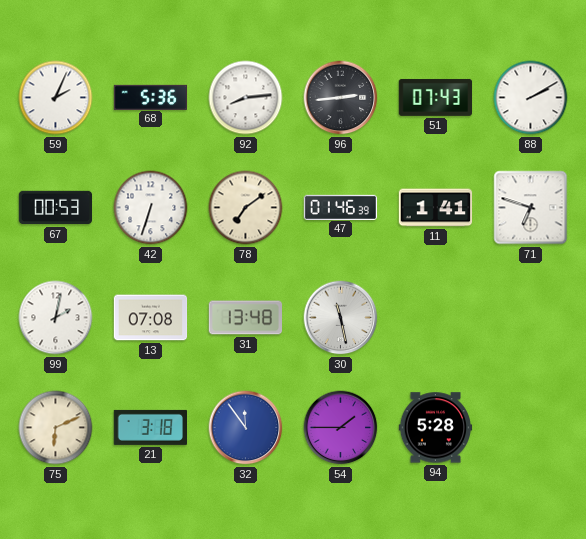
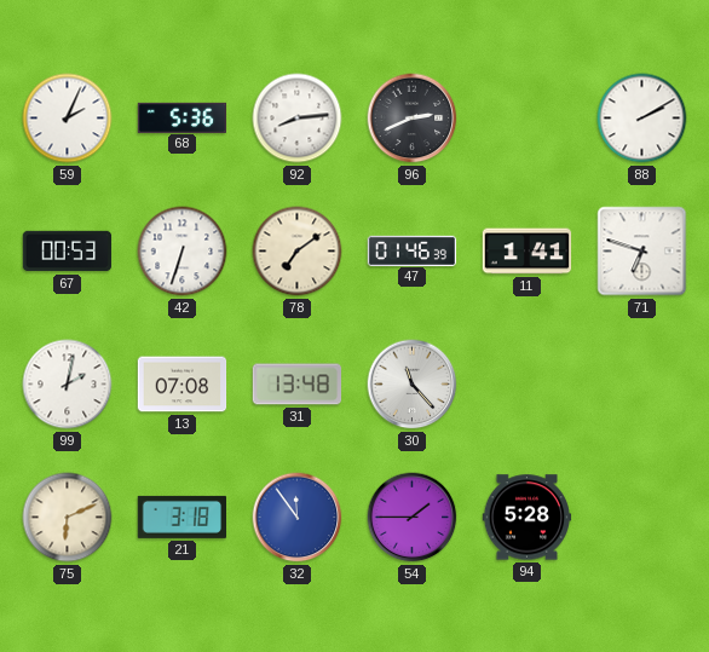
96: 2:44 -> 2:41
51: 07:43 -> none
30: 11:28 -> 11:23
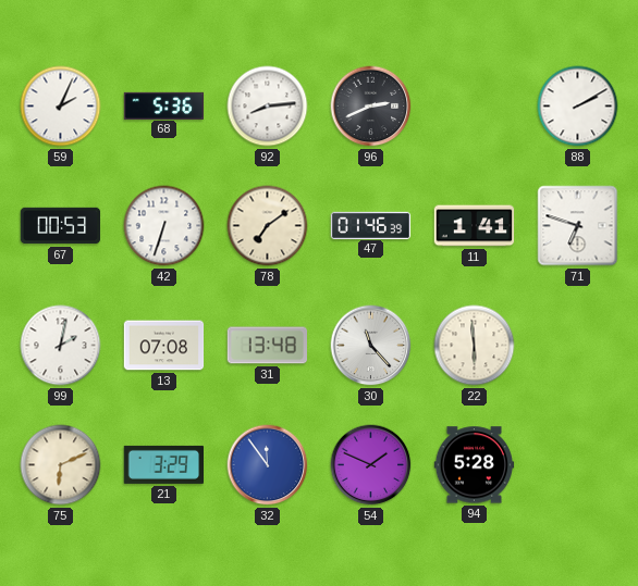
22: none -> 5:59
21: 3:18 -> 3:29
54: 1:45 -> 1:49
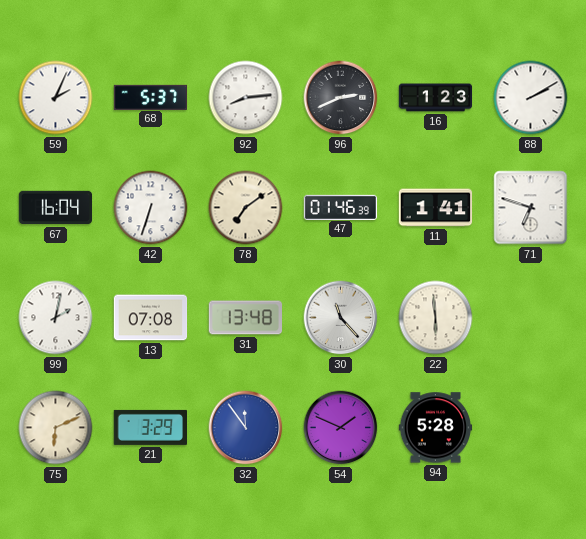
68: 5:36 -> 5:37
16: none -> 1:23
67: 00:53 -> 16:04
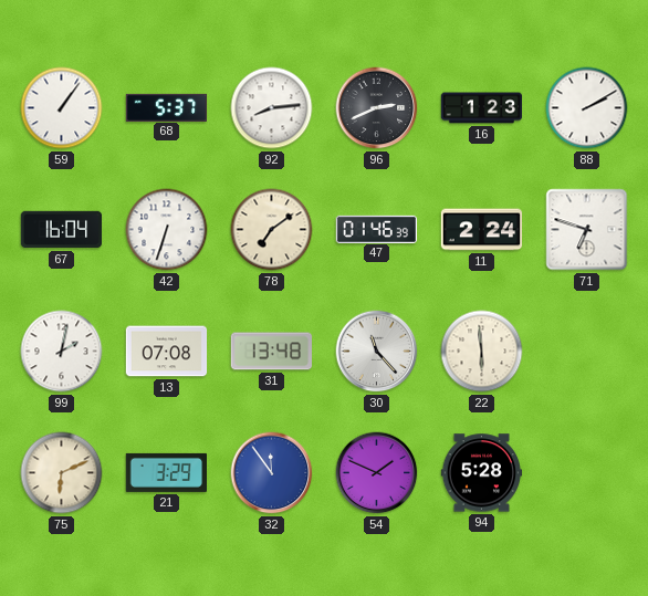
59: 2:04 -> 1:06
11: 1:41 -> 2:24
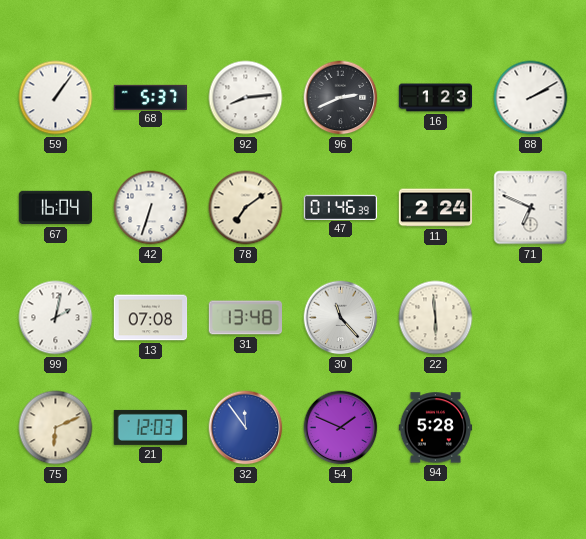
71: 6:48 -> 6:49
21: 3:29 -> 12:03
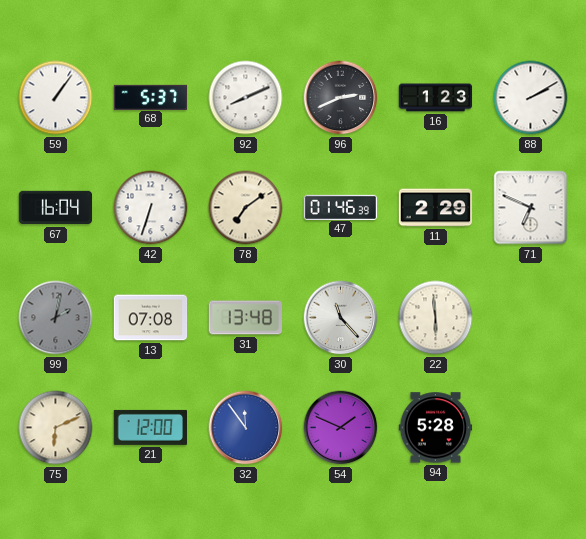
92: 8:14 -> 8:11
11: 2:24 -> 2:29
99 dial: white -> grey
21: 12:03 -> 12:00
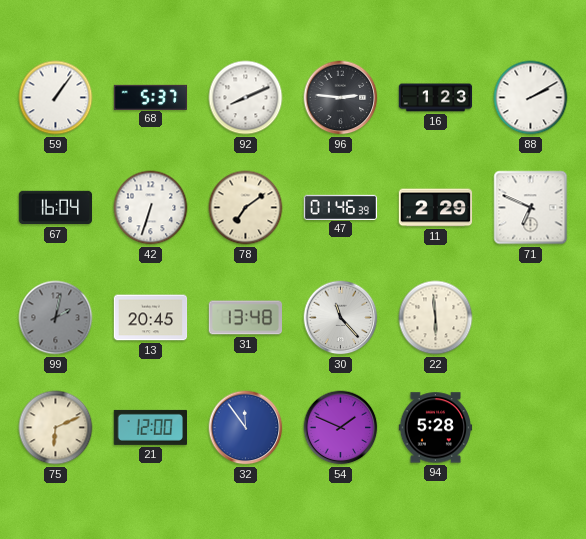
96: 2:41 -> 2:46
13: 07:08 -> 20:45
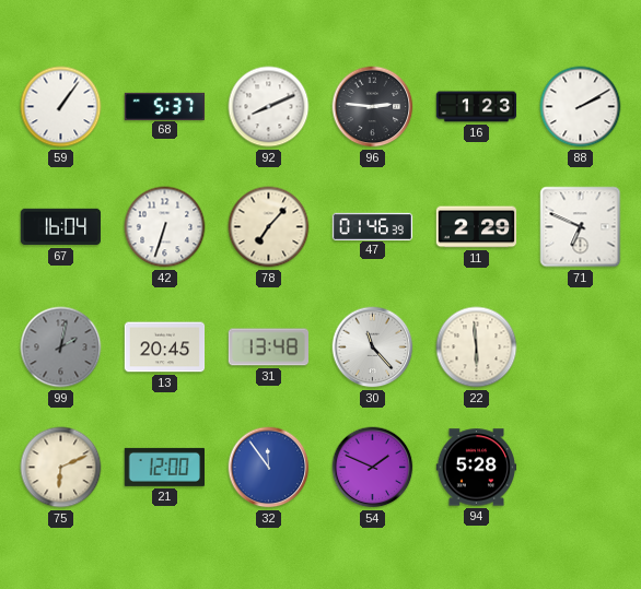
78: 7:09 -> 7:07
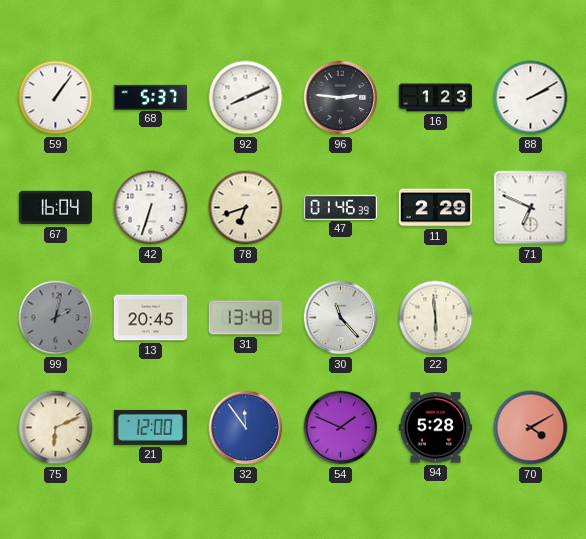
78: 7:07 -> 6:42
70: none -> 4:10
